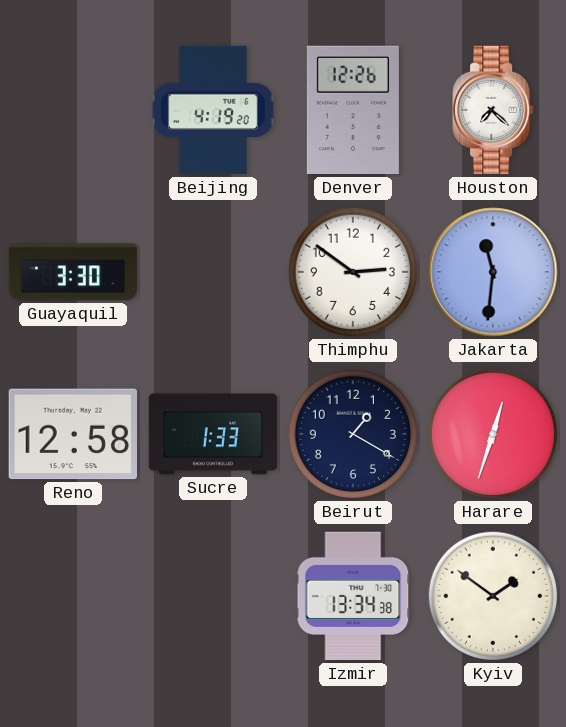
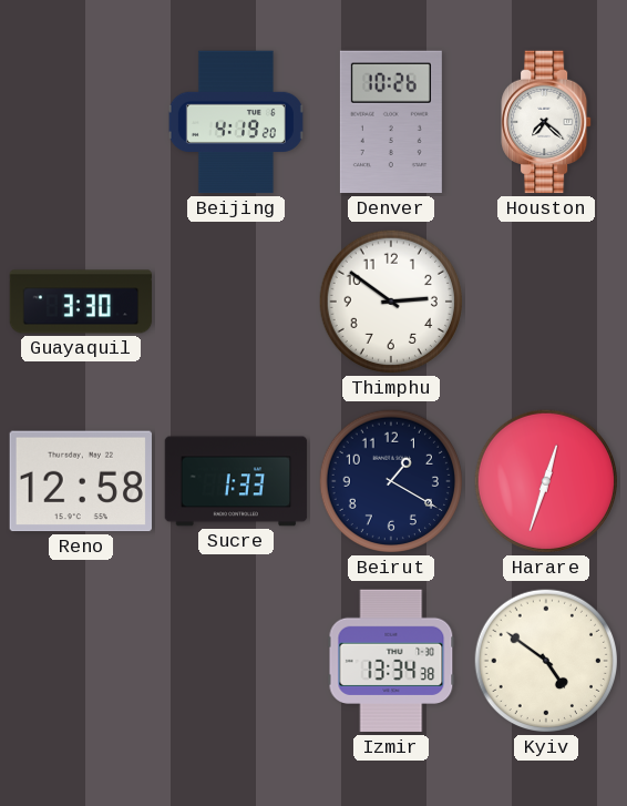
Denver: 12:26 -> 10:26
Jakarta: 11:31 -> none
Kyiv: 1:51 -> 4:51
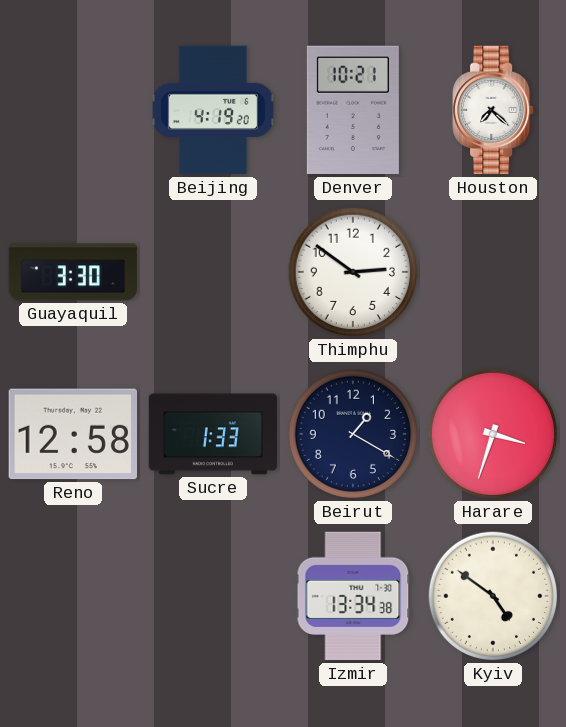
Denver: 10:26 -> 10:21
Harare: 12:33 -> 3:33
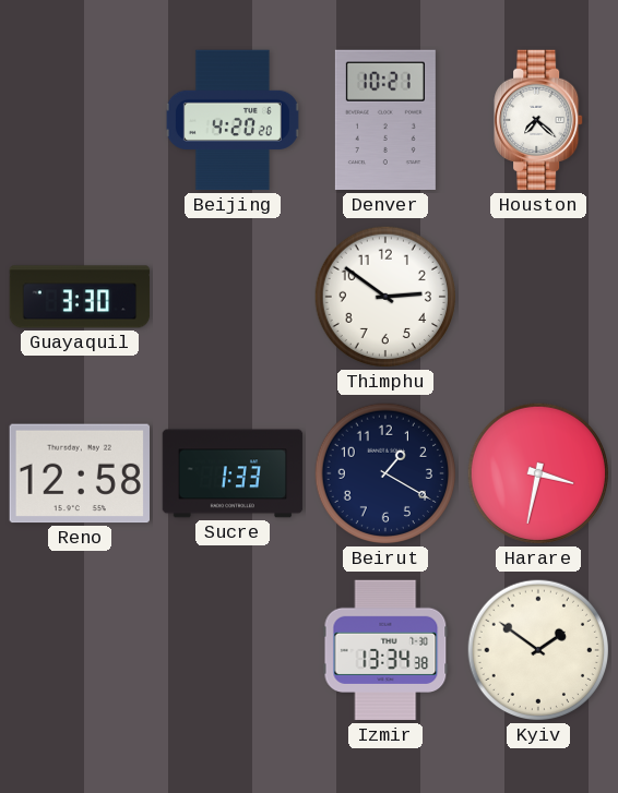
Beijing: 4:19 -> 4:20
Harare: 3:33 -> 3:32
Kyiv: 4:51 -> 1:51
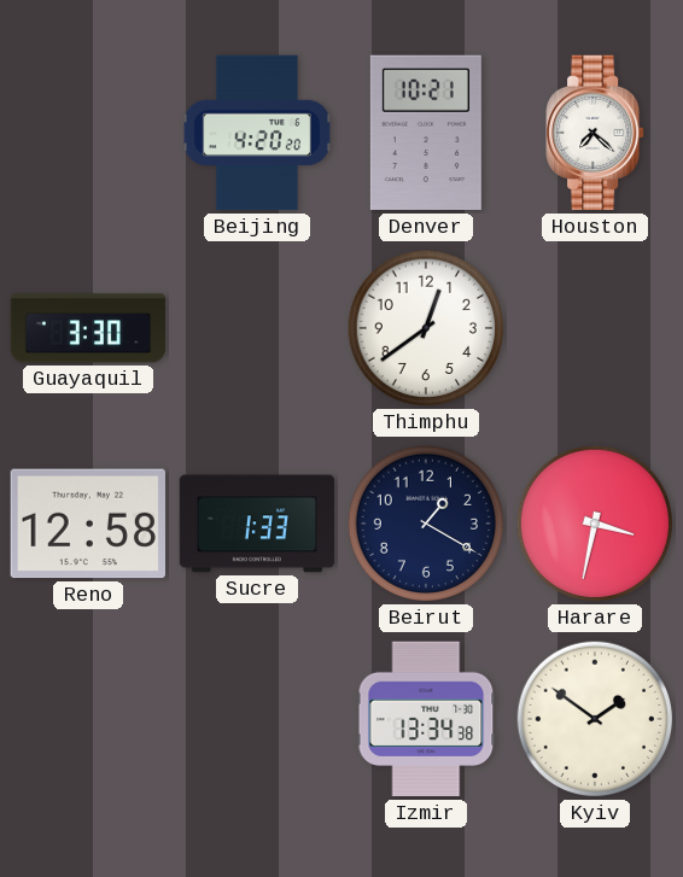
Thimphu: 2:51 -> 12:39
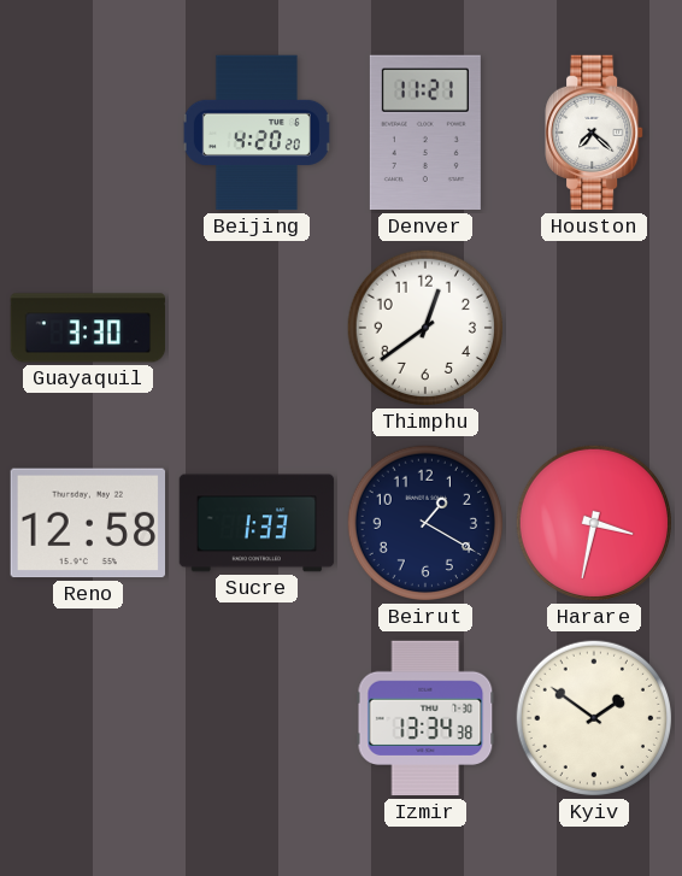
Denver: 10:21 -> 11:21
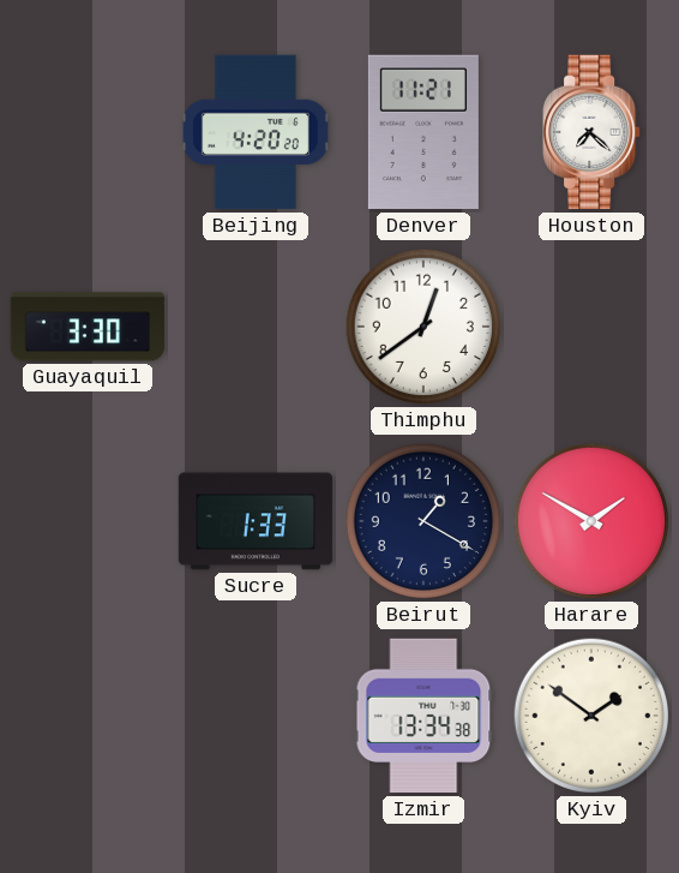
Reno: 12:58 -> none
Harare: 3:32 -> 1:50
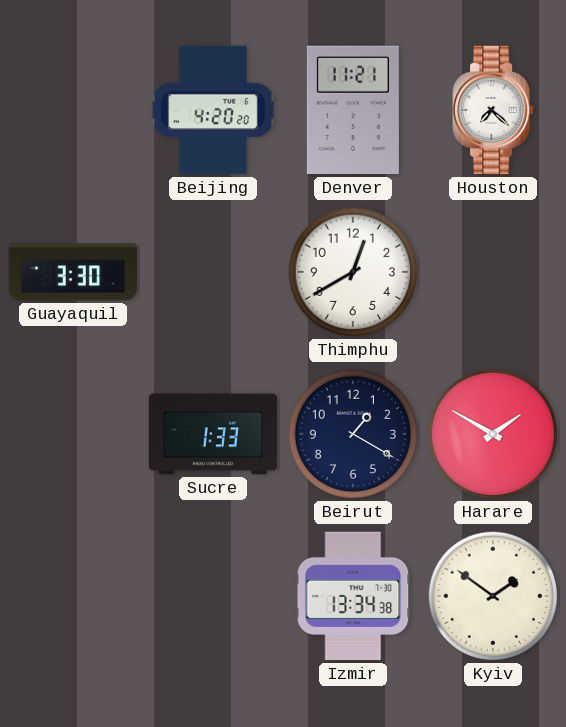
Thimphu: 12:39 -> 12:40
